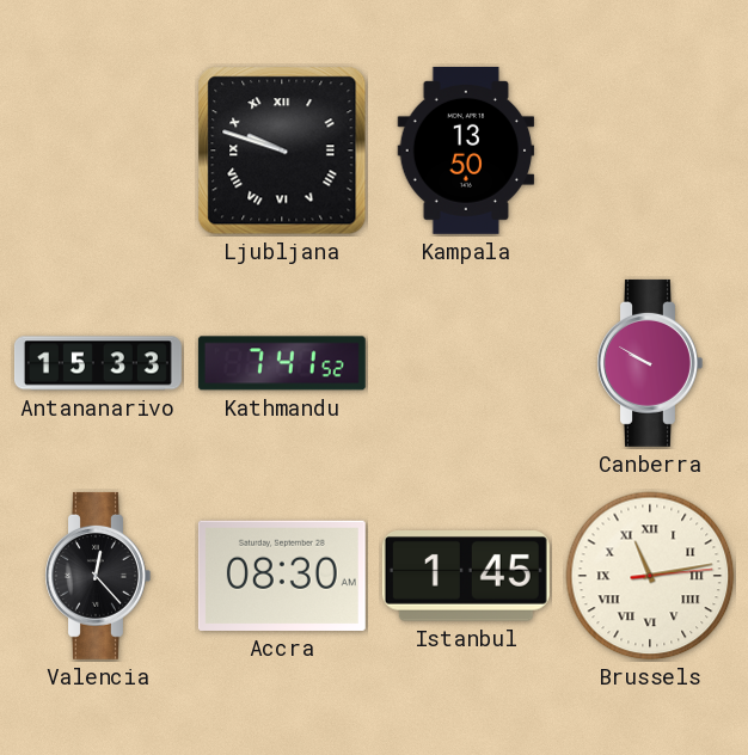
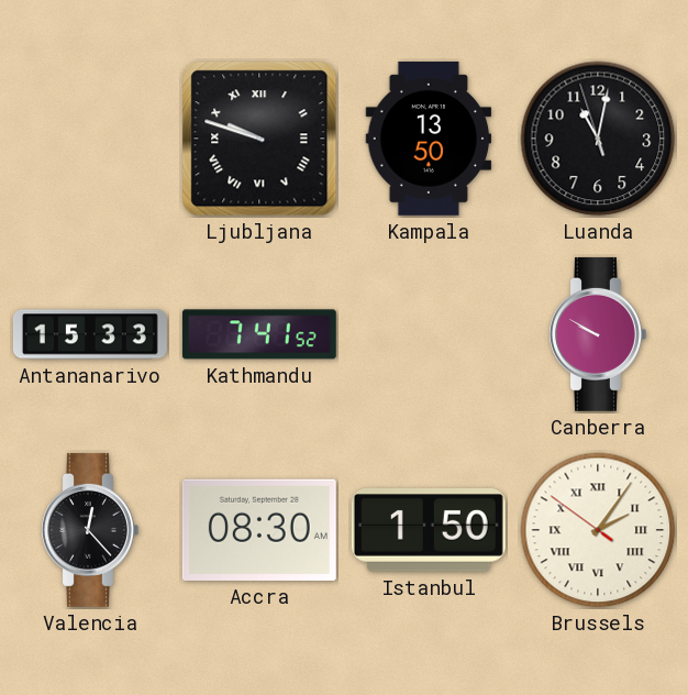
Luanda: none -> 11:01
Istanbul: 1:45 -> 1:50
Brussels: 11:13 -> 2:05
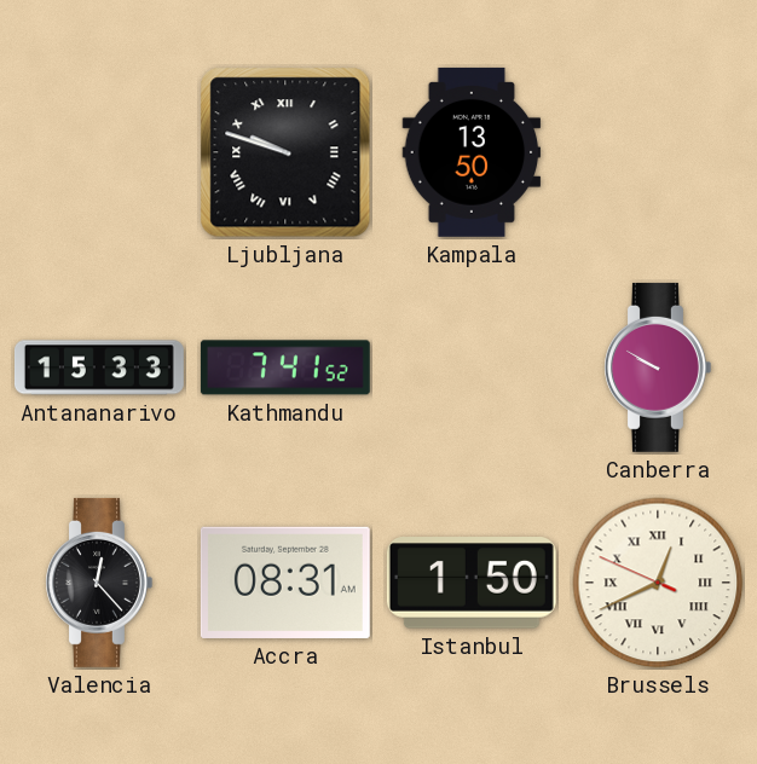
Luanda: 11:01 -> none
Accra: 08:30 -> 08:31
Brussels: 2:05 -> 12:40
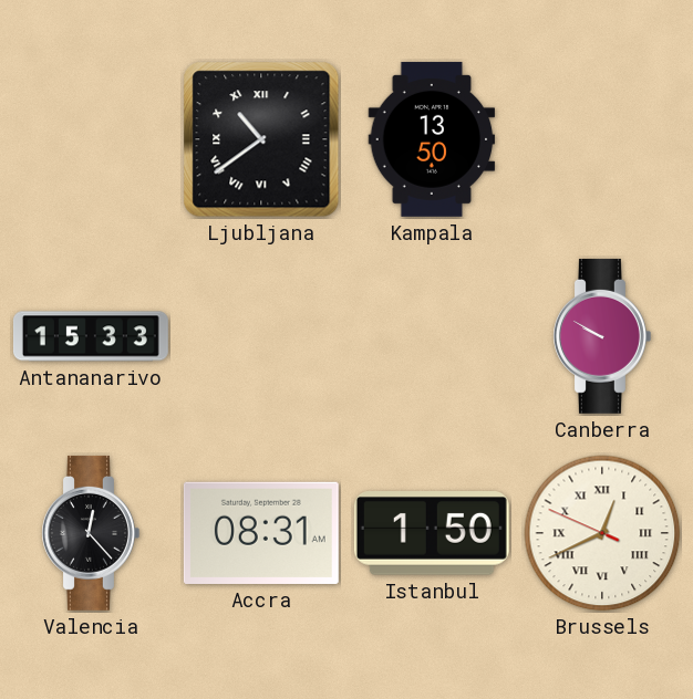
Ljubljana: 9:48 -> 10:39
Kathmandu: 7:41 -> none
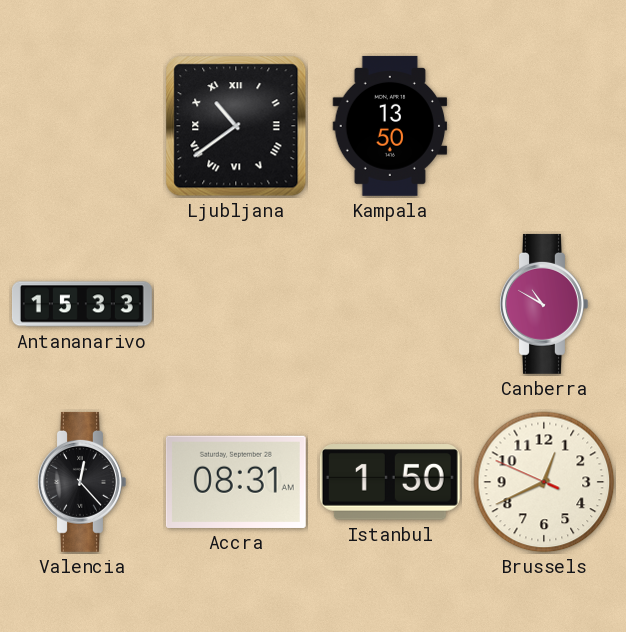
Canberra: 9:50 -> 10:50
Brussels numerals: Roman -> Arabic
